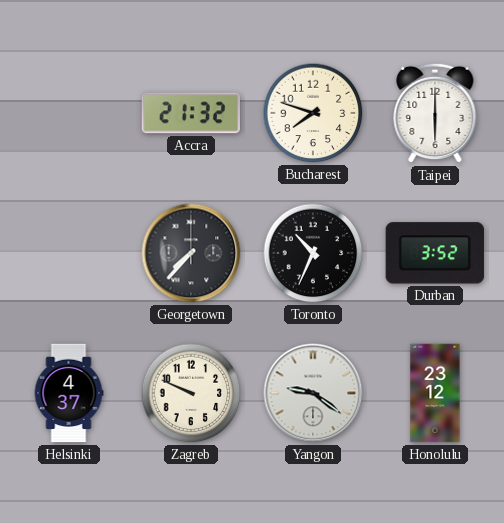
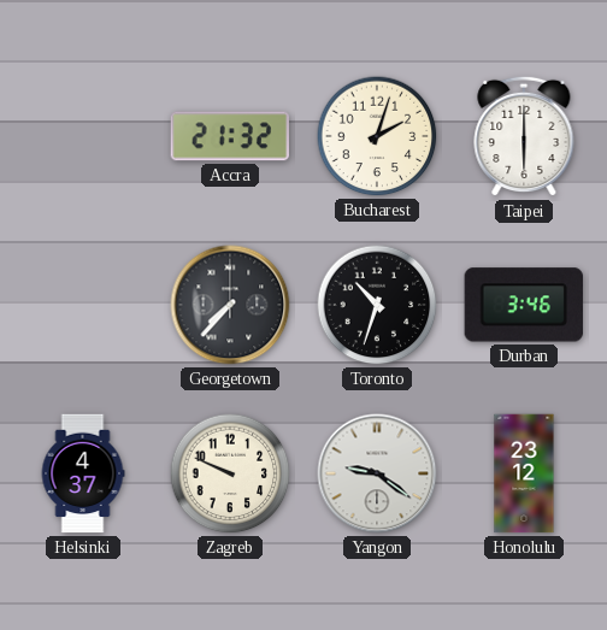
Bucharest: 7:48 -> 2:03
Toronto: 10:34 -> 10:33
Durban: 3:52 -> 3:46
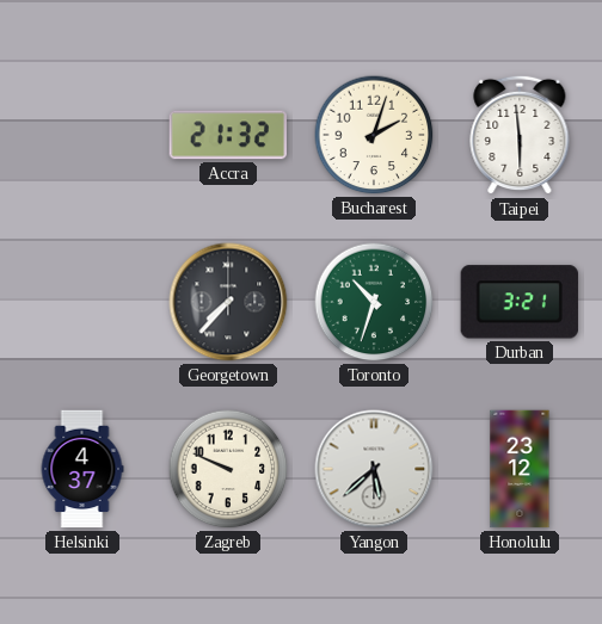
Taipei: 6:00 -> 5:59
Toronto dial: black -> green
Durban: 3:46 -> 3:21
Yangon: 9:21 -> 5:38
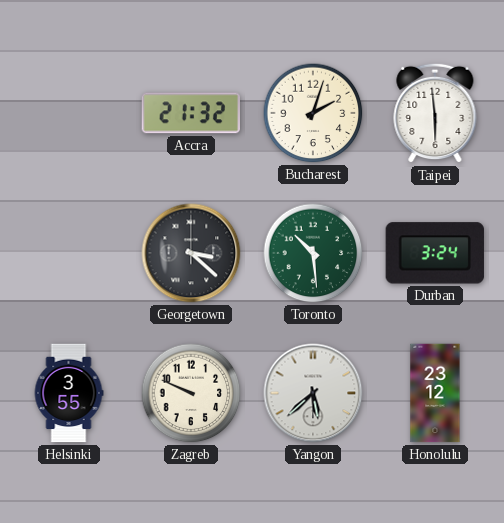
Georgetown: 7:37 -> 3:22
Toronto: 10:33 -> 10:29
Durban: 3:21 -> 3:24
Helsinki: 4:37 -> 3:55
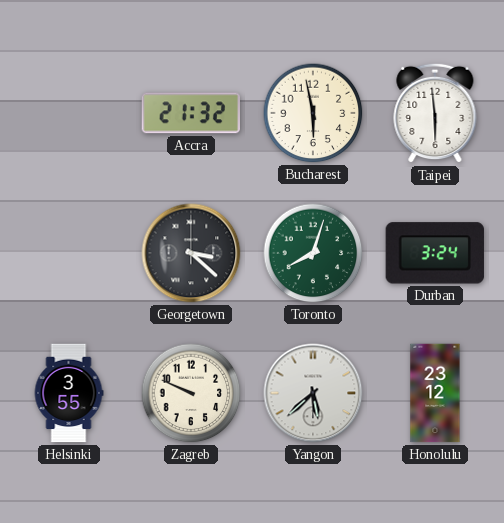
Bucharest: 2:03 -> 5:58
Toronto: 10:29 -> 8:03
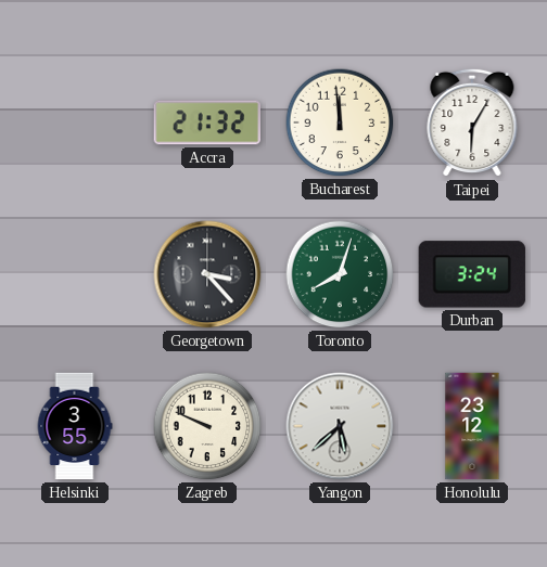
Bucharest: 5:58 -> 11:59
Taipei: 5:59 -> 6:05
Georgetown: 3:22 -> 3:23
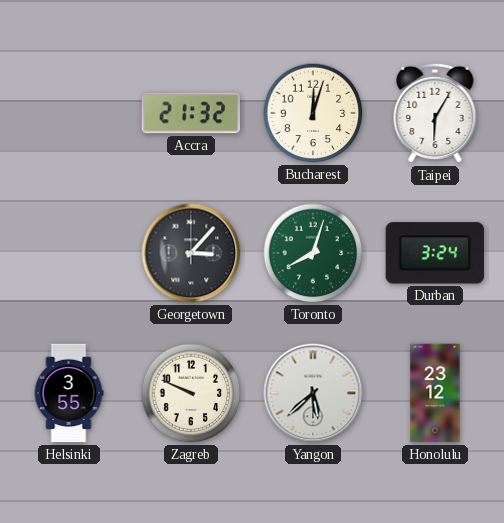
Bucharest: 11:59 -> 12:03
Georgetown: 3:23 -> 3:07
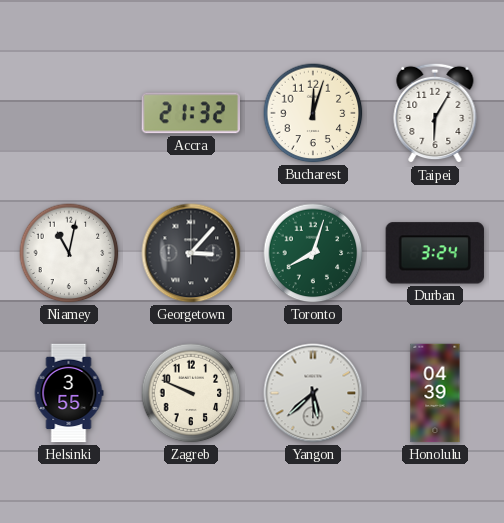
Niamey: none -> 11:02
Honolulu: 23:12 -> 04:39
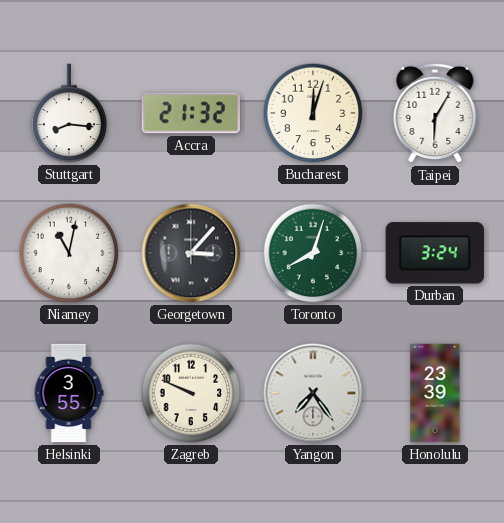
Stuttgart: none -> 8:16
Yangon: 5:38 -> 7:24
Honolulu: 04:39 -> 23:39
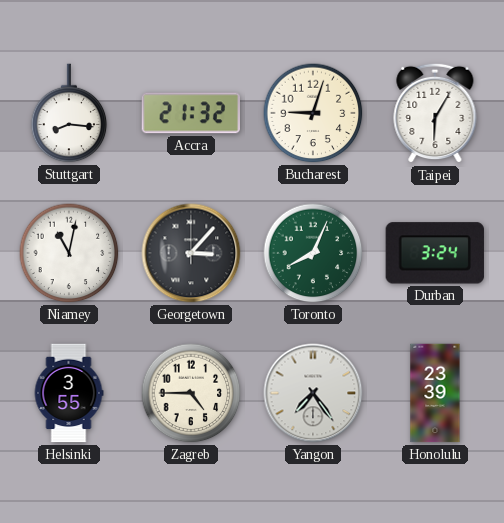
Bucharest: 12:03 -> 9:03
Toronto: 8:03 -> 8:04
Zagreb: 9:49 -> 4:45
